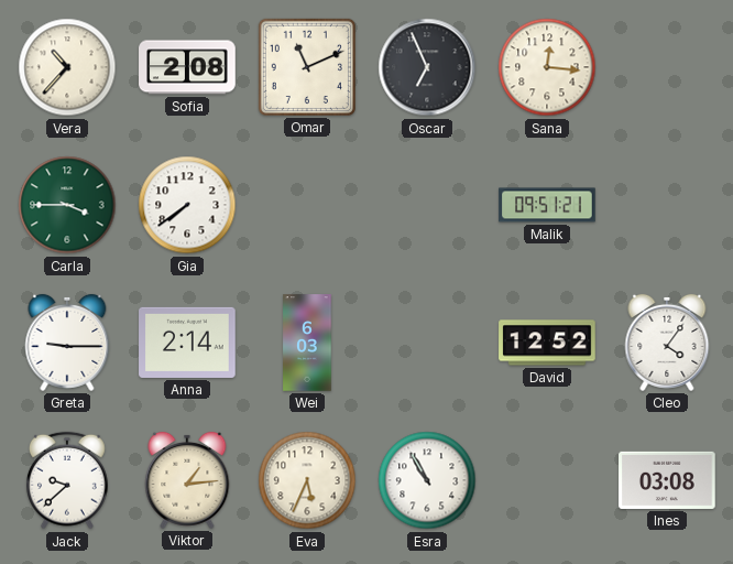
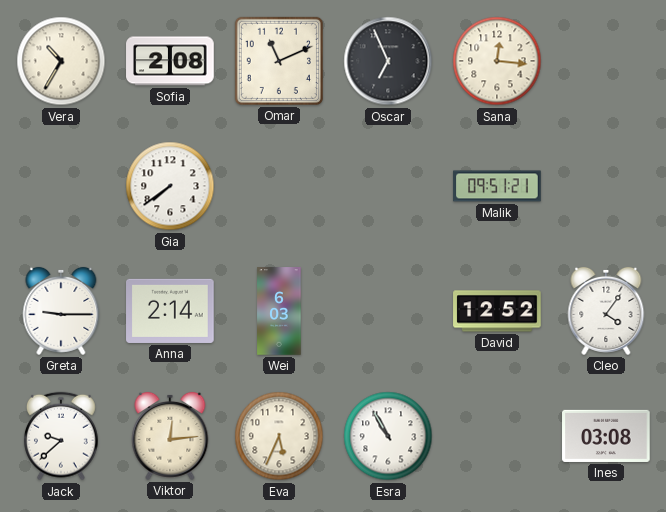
Vera: 10:37 -> 10:35
Carla: 3:45 -> none
Viktor: 1:14 -> 12:14
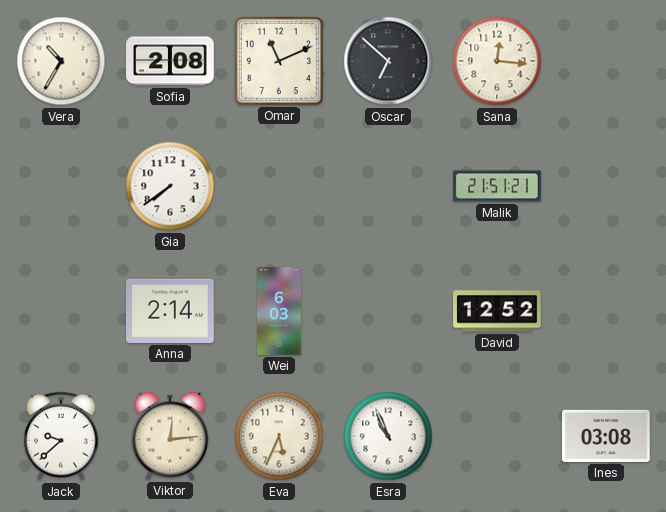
Oscar: 6:56 -> 6:52
Malik: 09:51 -> 21:51
Greta: 9:15 -> none
Cleo: 4:06 -> none
Esra: 10:55 -> 10:56
